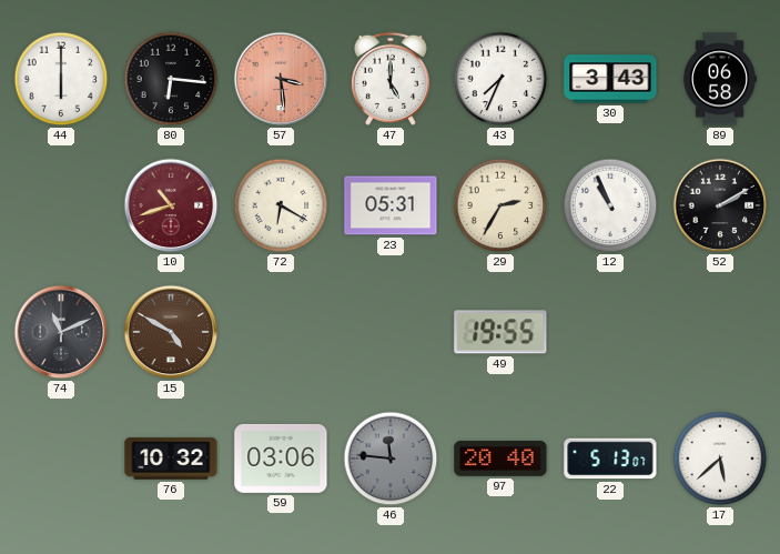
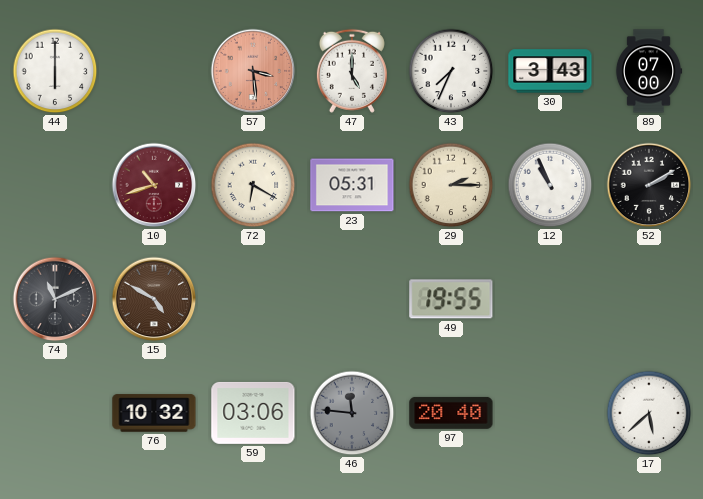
80: 6:16 -> none
89: 06:58 -> 07:00
29: 2:35 -> 2:15
22: 5:13 -> none
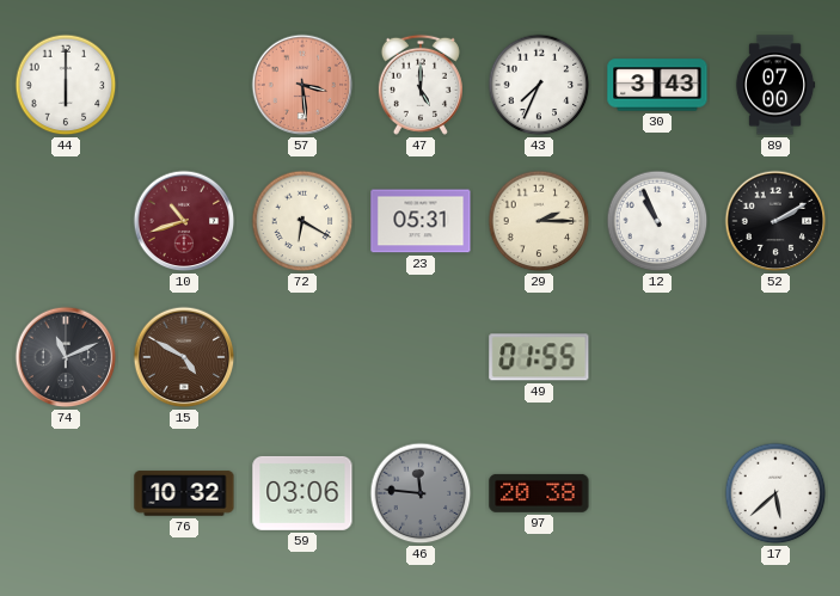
49: 19:55 -> 01:55
97: 20:40 -> 20:38
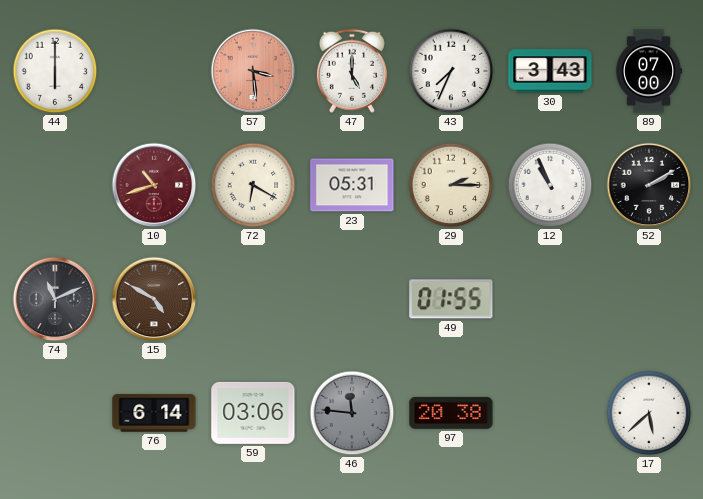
76: 10:32 -> 6:14
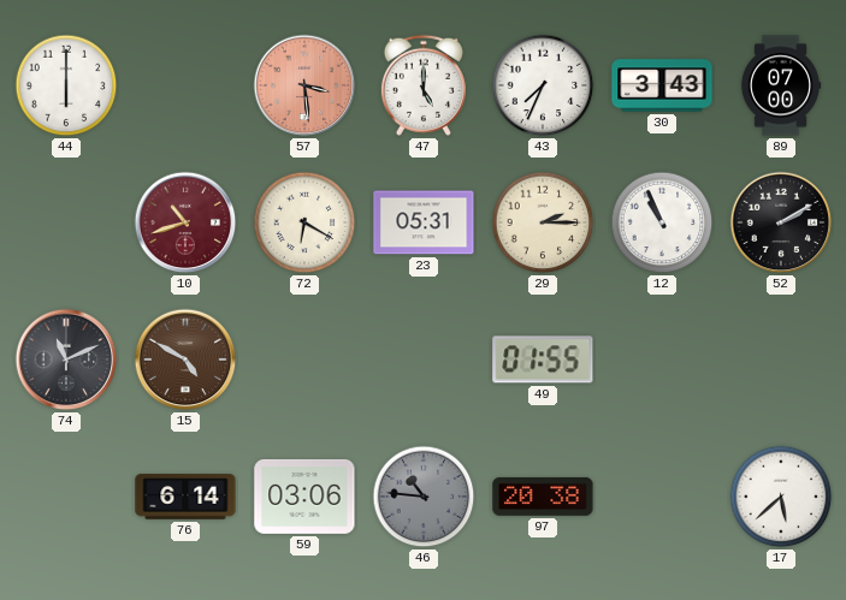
46: 11:46 -> 10:46
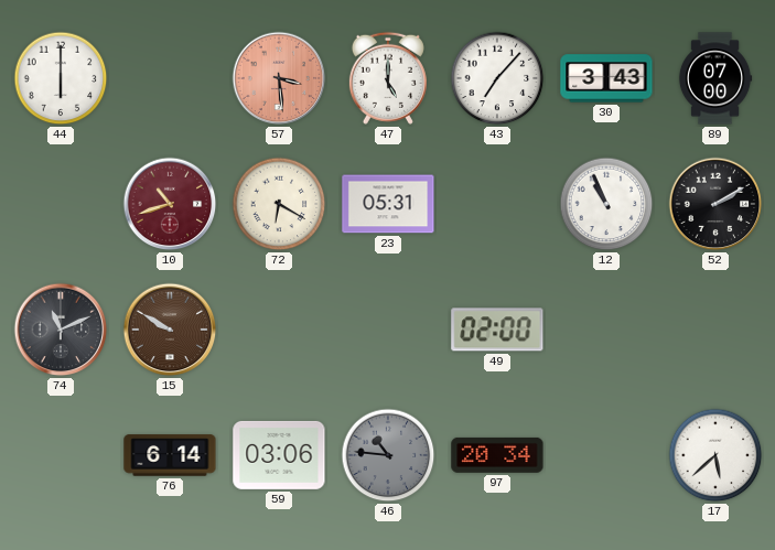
43: 7:34 -> 7:07
29: 2:15 -> none
15: 4:50 -> 9:50
49: 01:55 -> 02:00
97: 20:38 -> 20:34
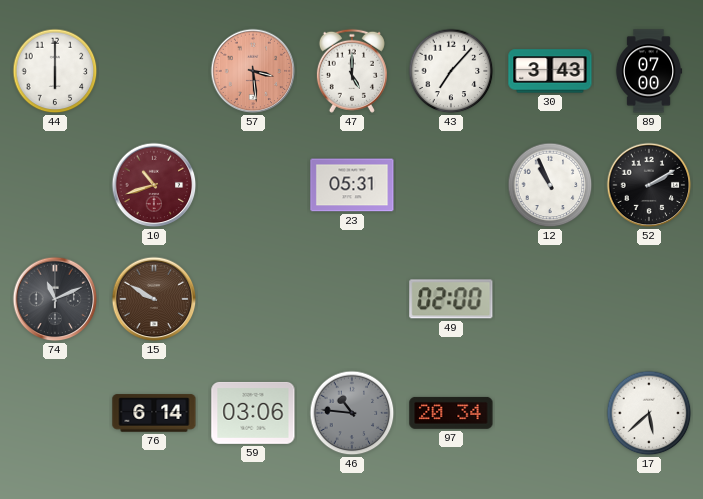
72: 6:20 -> none
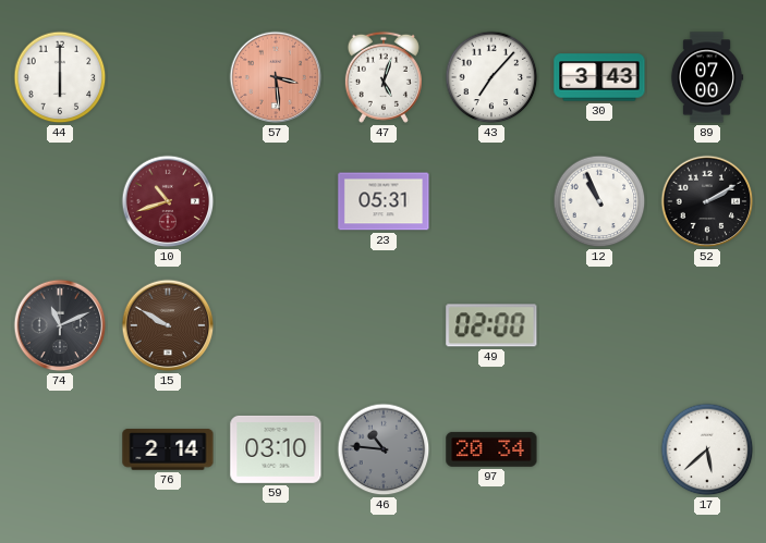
47: 5:00 -> 5:03
76: 6:14 -> 2:14
59: 03:06 -> 03:10
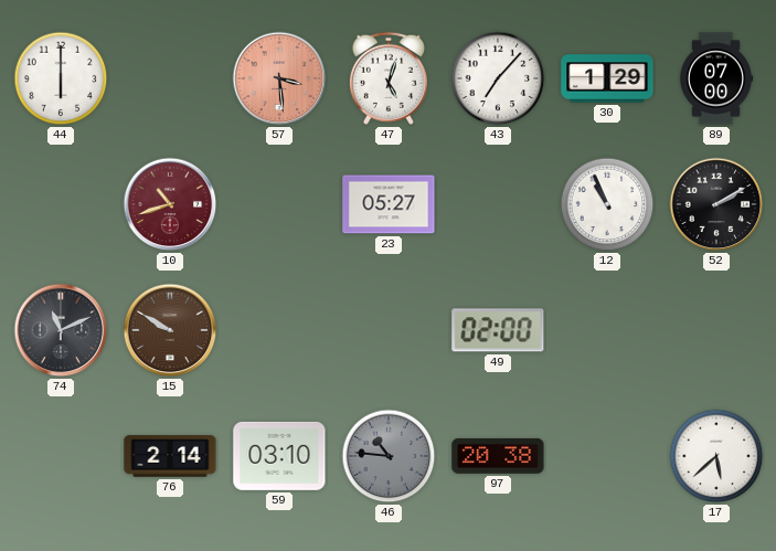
30: 3:43 -> 1:29
23: 05:31 -> 05:27
97: 20:34 -> 20:38
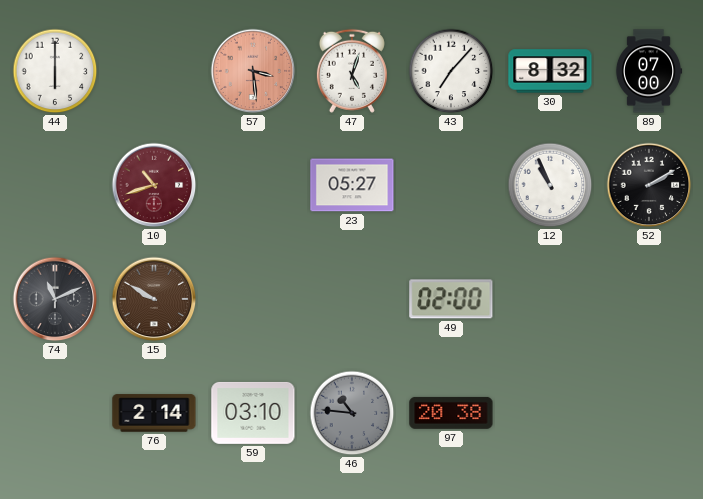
30: 1:29 -> 8:32
17: 5:38 -> none
